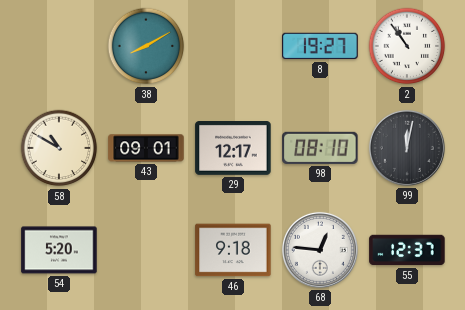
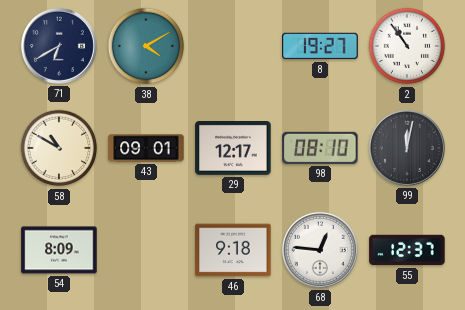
71: none -> 6:40
38: 8:10 -> 4:10
54: 5:20 -> 8:09
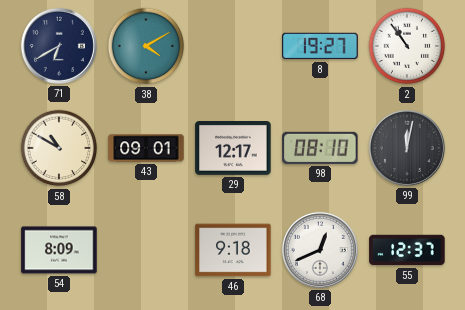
68: 12:46 -> 12:41
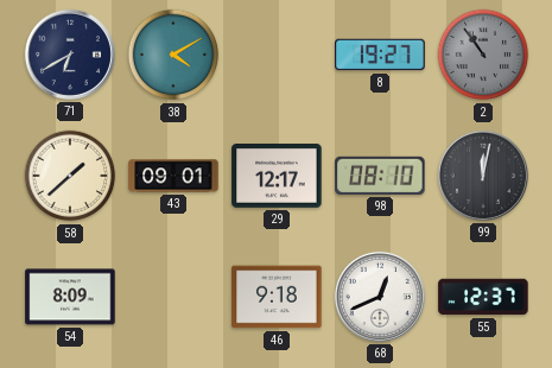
2 dial: white -> grey
58: 10:50 -> 1:38
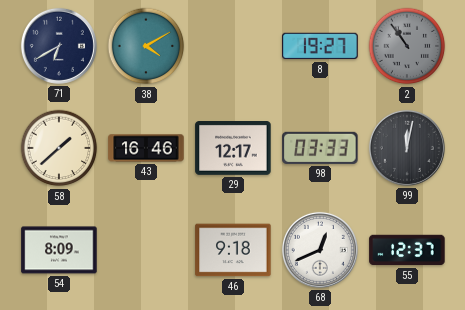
43: 09:01 -> 16:46
98: 08:10 -> 03:33
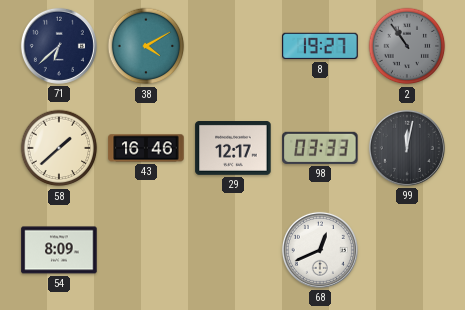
71: 6:40 -> 6:38
46: 9:18 -> none
55: 12:37 -> none
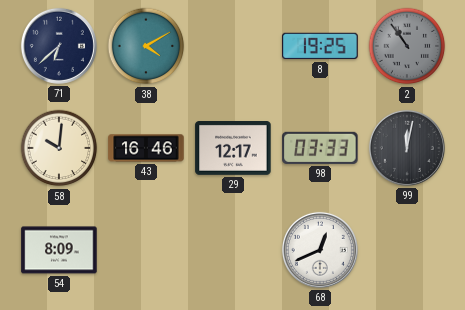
8: 19:27 -> 19:25
58: 1:38 -> 10:01
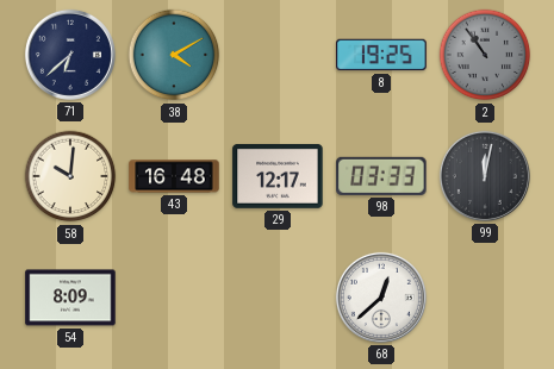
43: 16:46 -> 16:48
68: 12:41 -> 12:38
